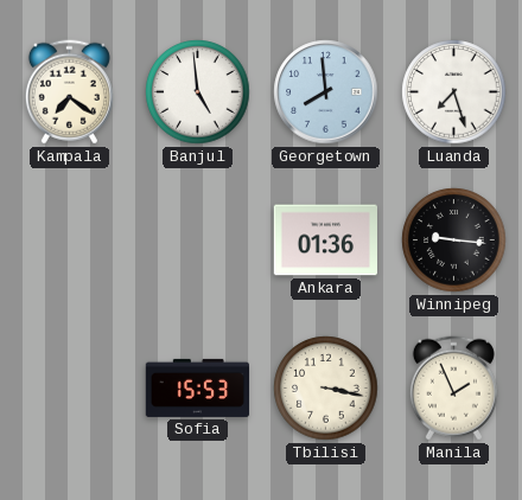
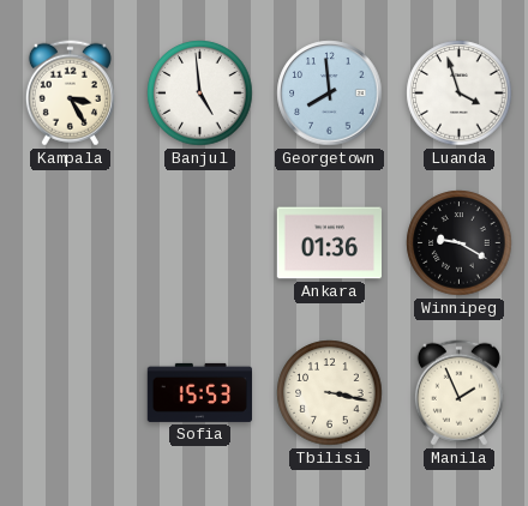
Kampala: 7:21 -> 3:25
Luanda: 7:27 -> 3:57
Winnipeg: 9:16 -> 9:20
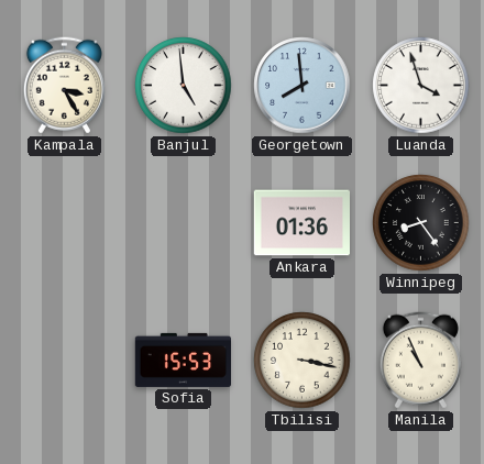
Winnipeg: 9:20 -> 8:24
Manila: 1:56 -> 10:56
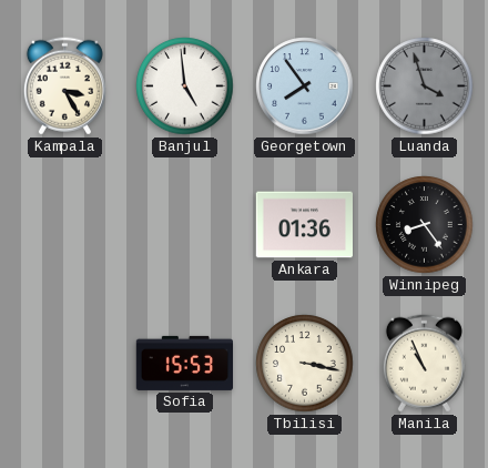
Georgetown: 7:59 -> 7:54
Luanda dial: white -> grey
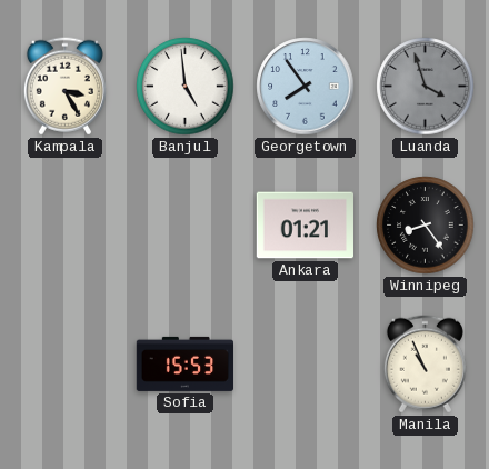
Ankara: 01:36 -> 01:21
Tbilisi: 3:17 -> none
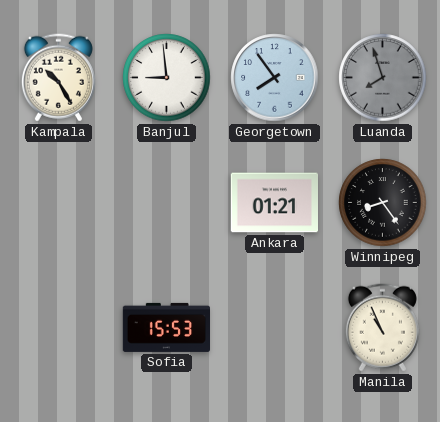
Kampala: 3:25 -> 10:25
Banjul: 4:59 -> 8:59
Luanda: 3:57 -> 7:57
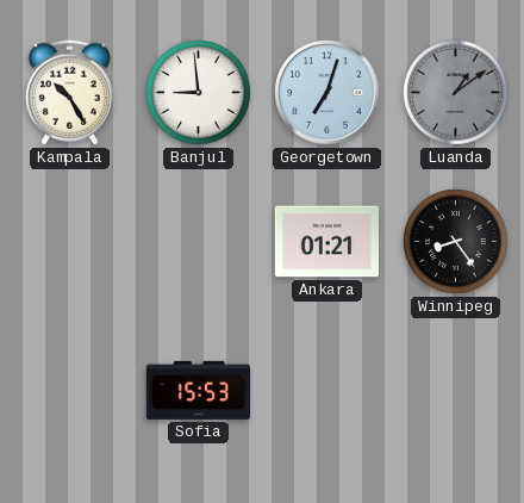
Georgetown: 7:54 -> 7:03
Luanda: 7:57 -> 1:09
Manila: 10:56 -> none
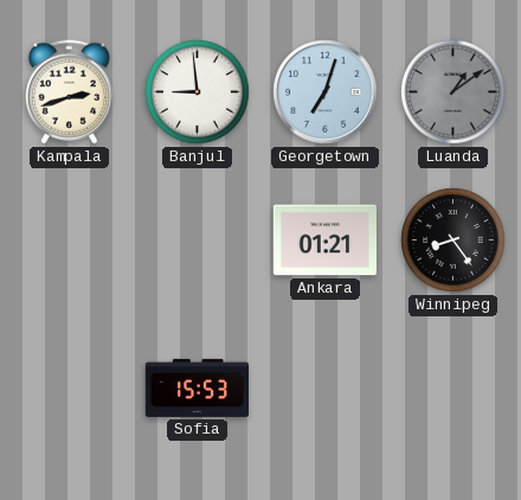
Kampala: 10:25 -> 2:42
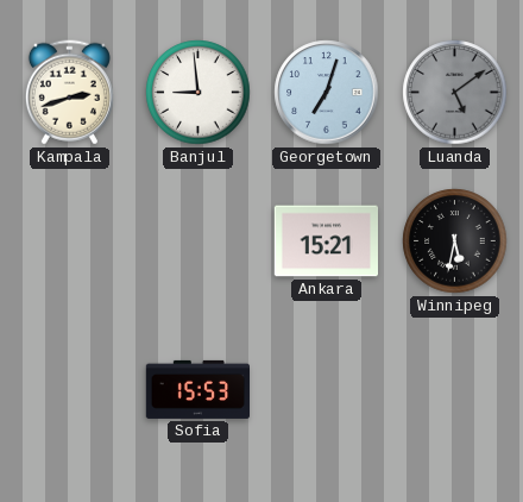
Luanda: 1:09 -> 5:09
Ankara: 01:21 -> 15:21
Winnipeg: 8:24 -> 5:32
